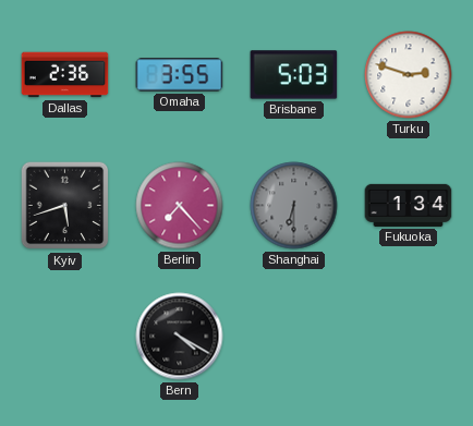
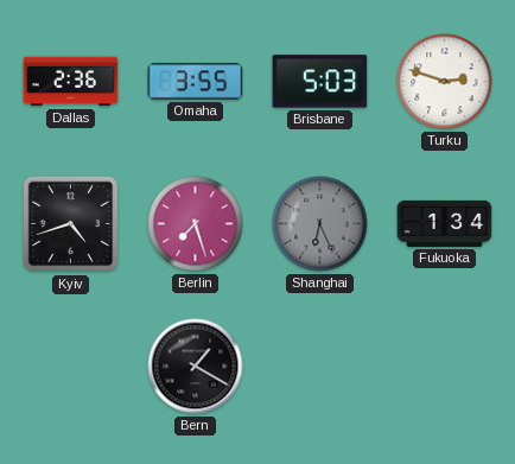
Kyiv: 5:42 -> 4:42
Berlin: 7:23 -> 7:27
Shanghai: 6:30 -> 6:26
Bern: 4:20 -> 1:20
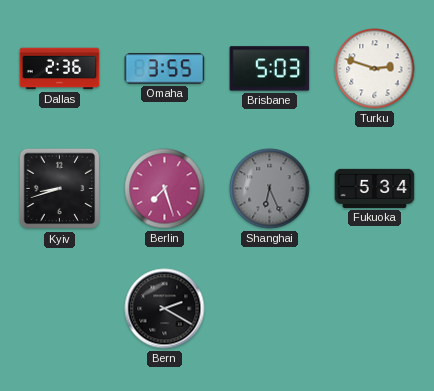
Kyiv: 4:42 -> 8:42
Fukuoka: 1:34 -> 5:34
Bern: 1:20 -> 2:20
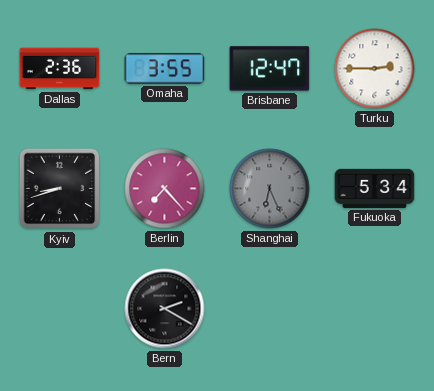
Brisbane: 5:03 -> 12:47
Turku: 2:48 -> 2:45
Berlin: 7:27 -> 7:23
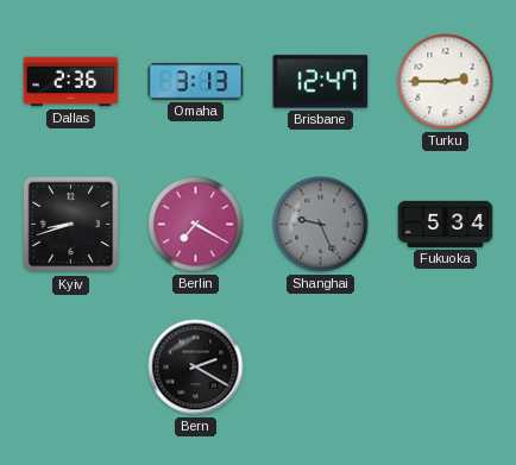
Omaha: 3:55 -> 3:13
Berlin: 7:23 -> 7:20
Shanghai: 6:26 -> 9:26
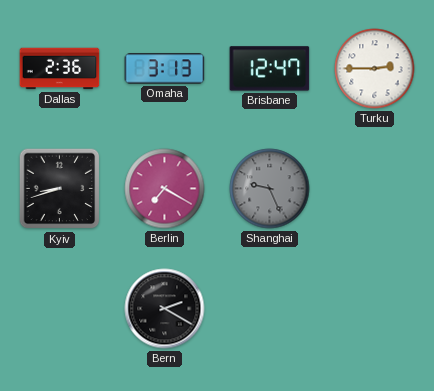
Fukuoka: 5:34 -> none
